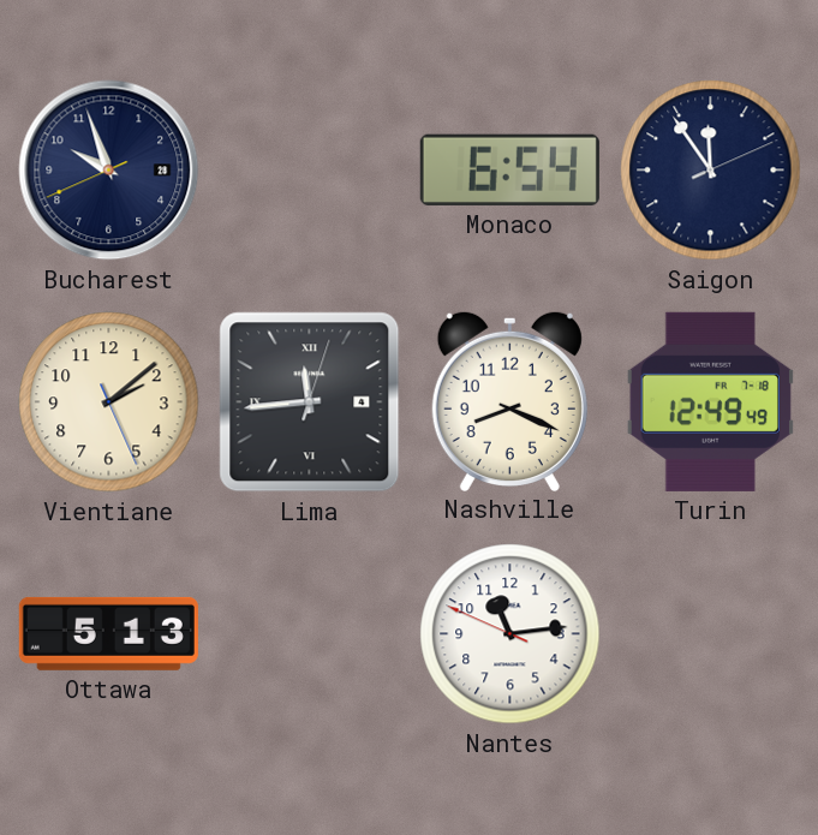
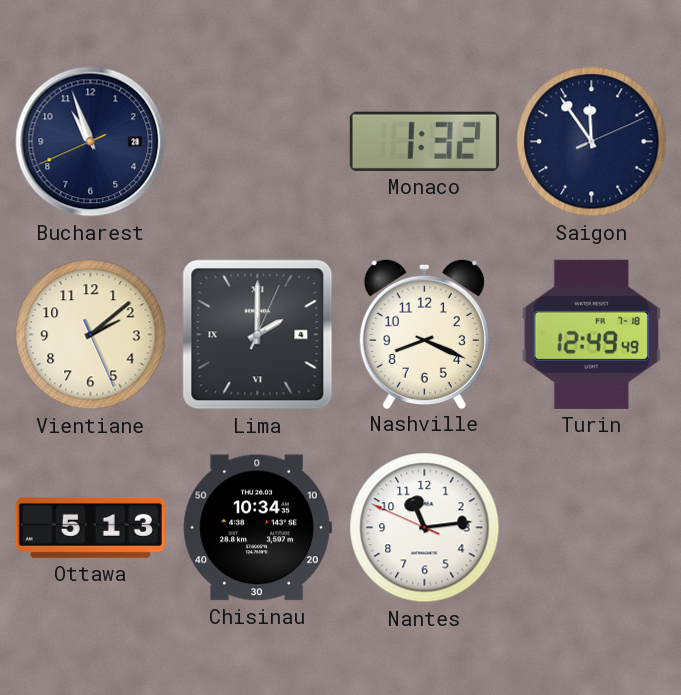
Bucharest: 9:56 -> 10:56
Monaco: 6:54 -> 1:32
Lima: 11:44 -> 2:00
Chisinau: none -> 10:34
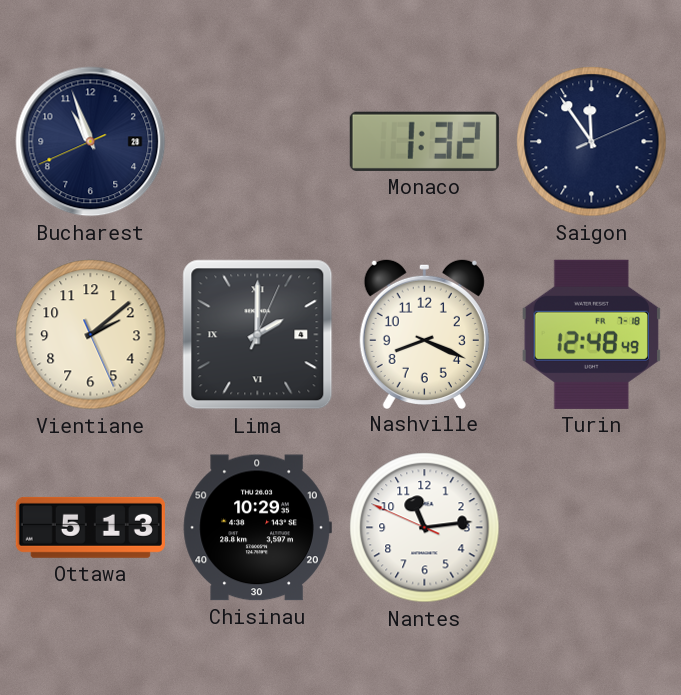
Turin: 12:49 -> 12:48
Chisinau: 10:34 -> 10:29
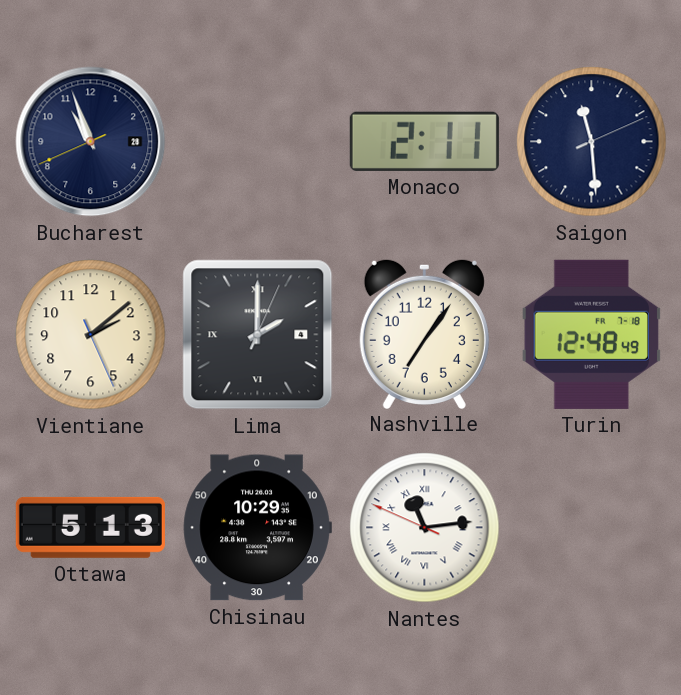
Monaco: 1:32 -> 2:11
Saigon: 11:54 -> 11:29
Nashville: 8:19 -> 7:06
Nantes numerals: Arabic -> Roman
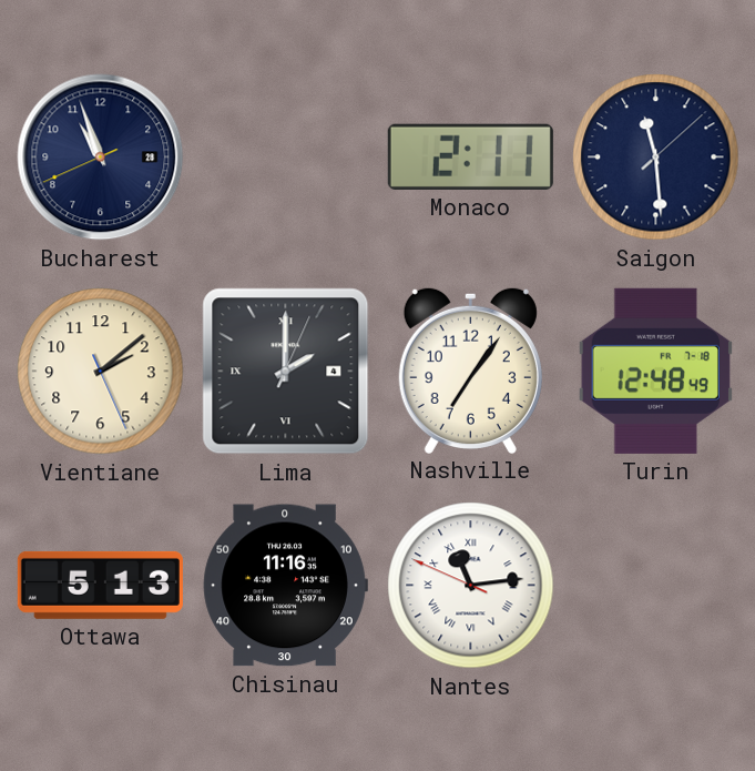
Saigon: 11:29:11 -> 11:29:08
Chisinau: 10:29 -> 11:16
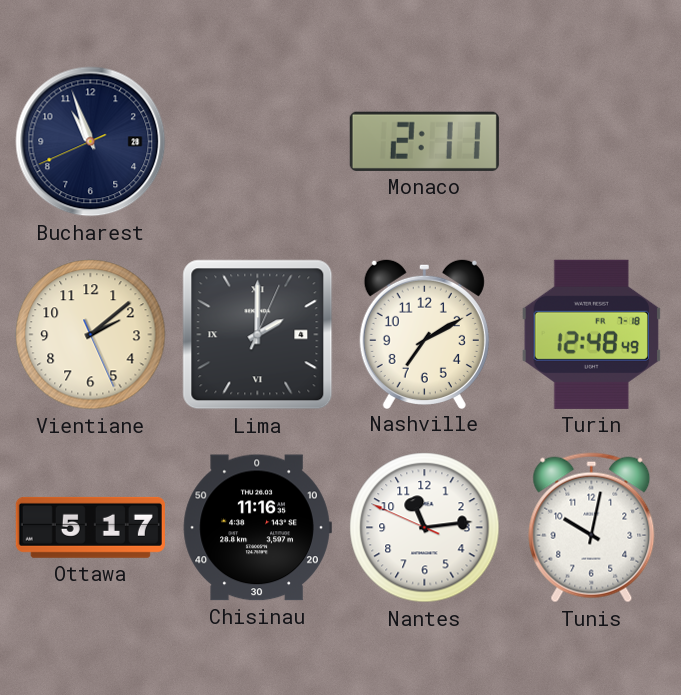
Saigon: 11:29 -> none
Nashville: 7:06 -> 7:10
Ottawa: 5:13 -> 5:17
Nantes numerals: Roman -> Arabic
Tunis: none -> 10:02
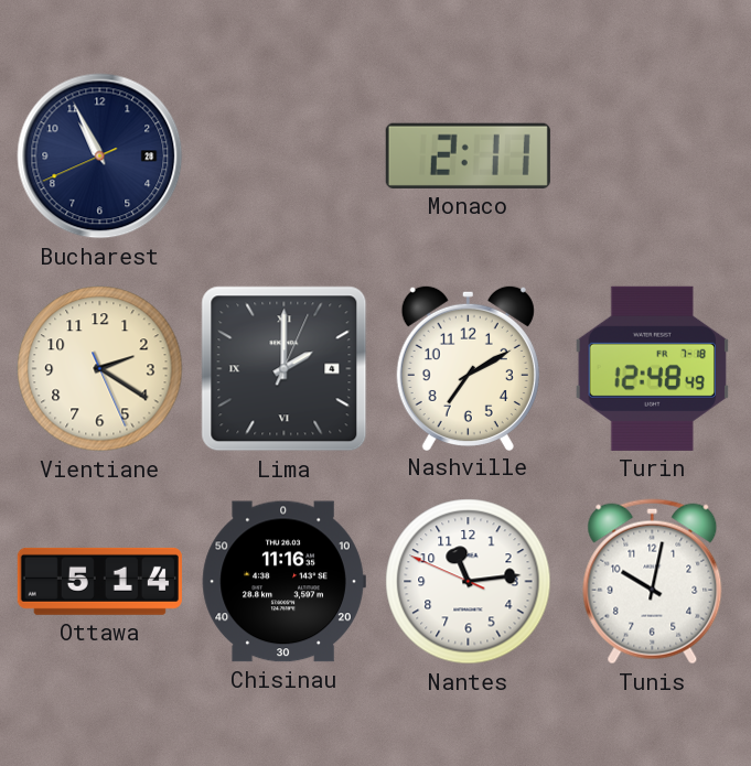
Bucharest: 10:56 -> 10:55
Vientiane: 2:08 -> 2:20
Ottawa: 5:17 -> 5:14
